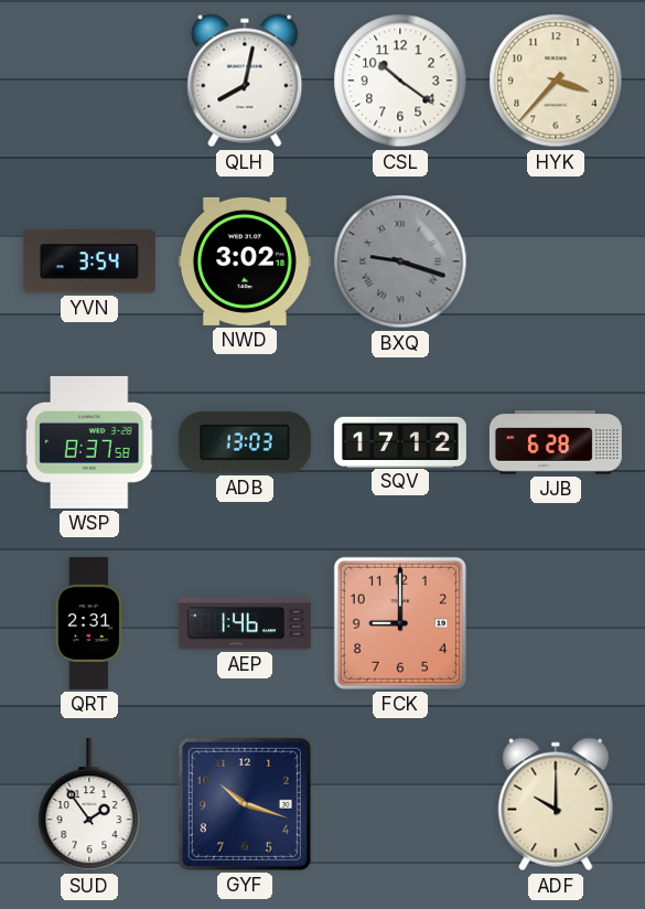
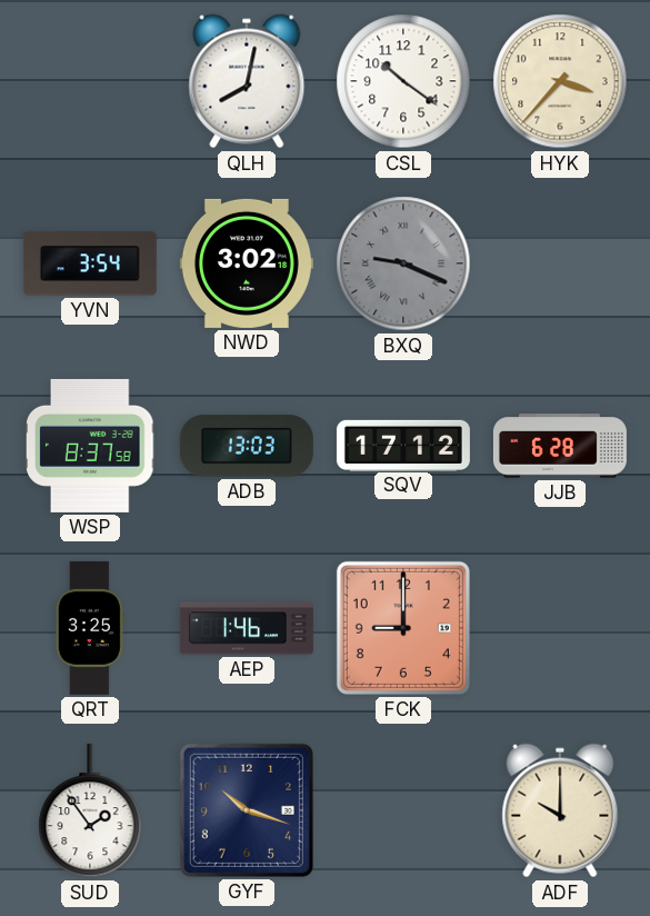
BXQ: 9:18 -> 9:19
QRT: 2:31 -> 3:25
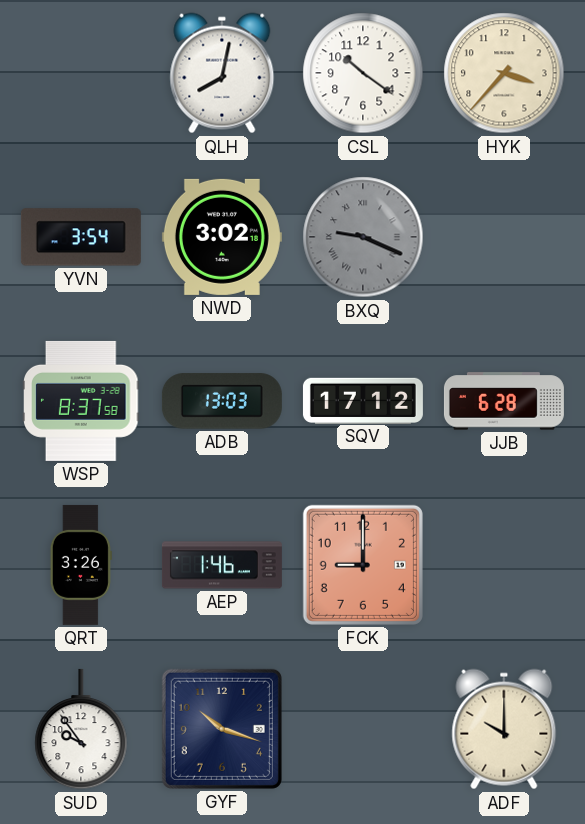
QRT: 3:25 -> 3:26
SUD: 1:54 -> 9:54
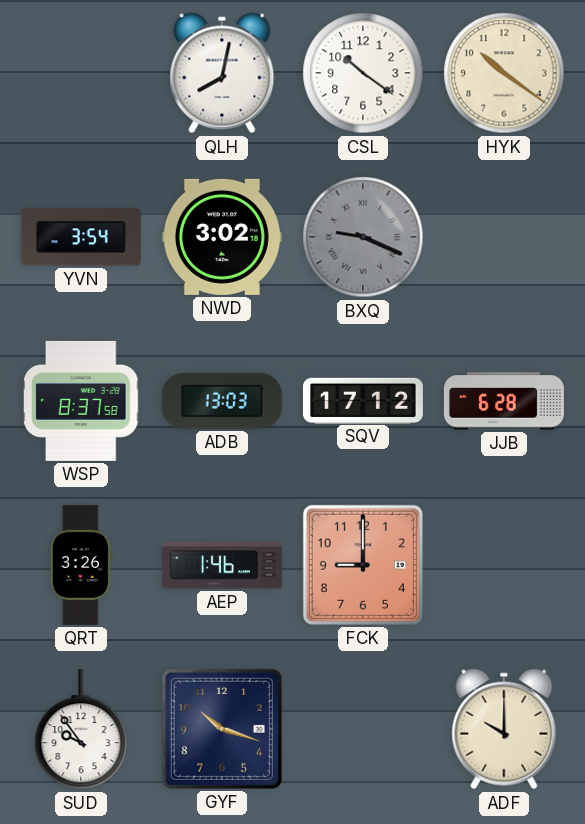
HYK: 3:37 -> 10:21
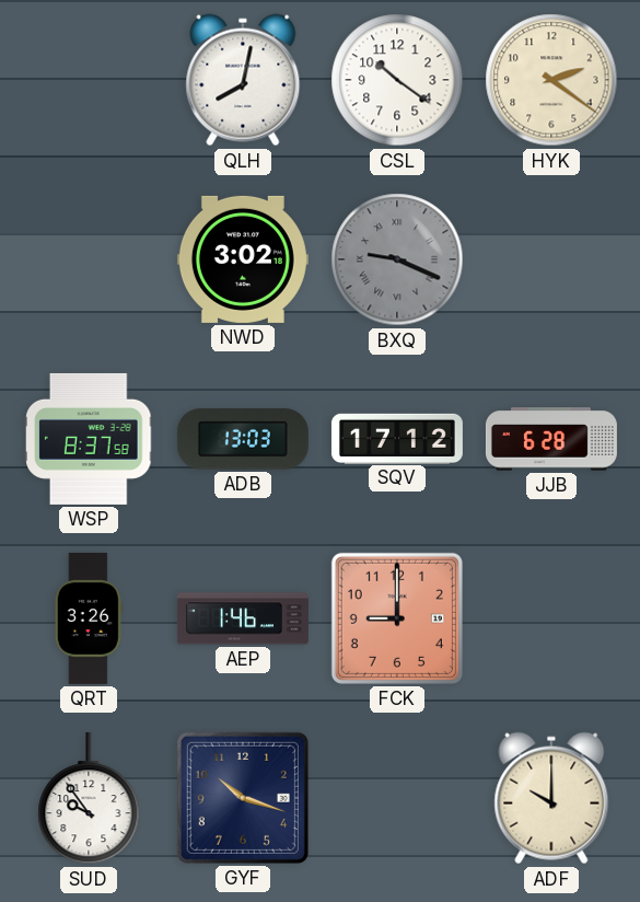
HYK: 10:21 -> 2:21
YVN: 3:54 -> none
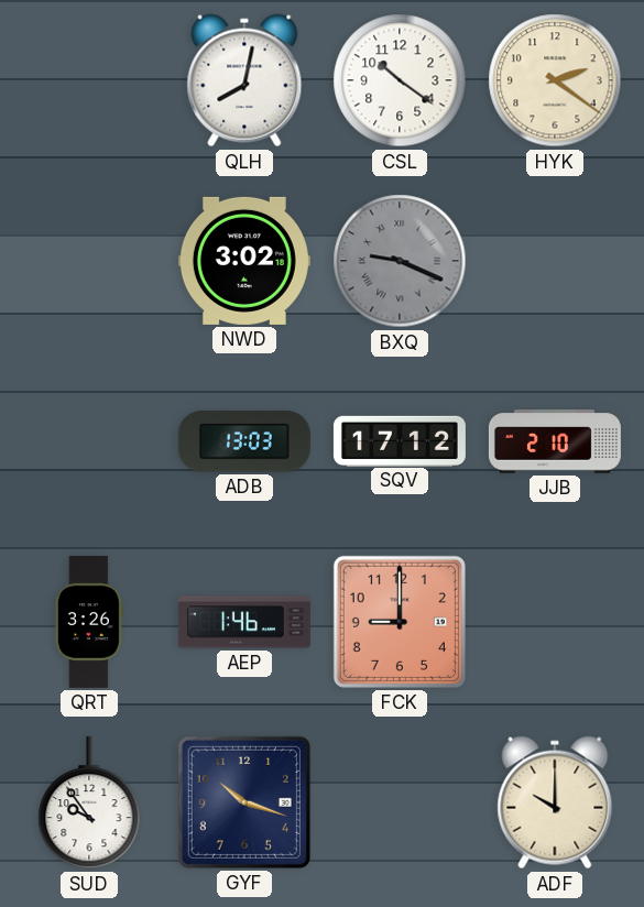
WSP: 8:37 -> none
JJB: 6:28 -> 2:10
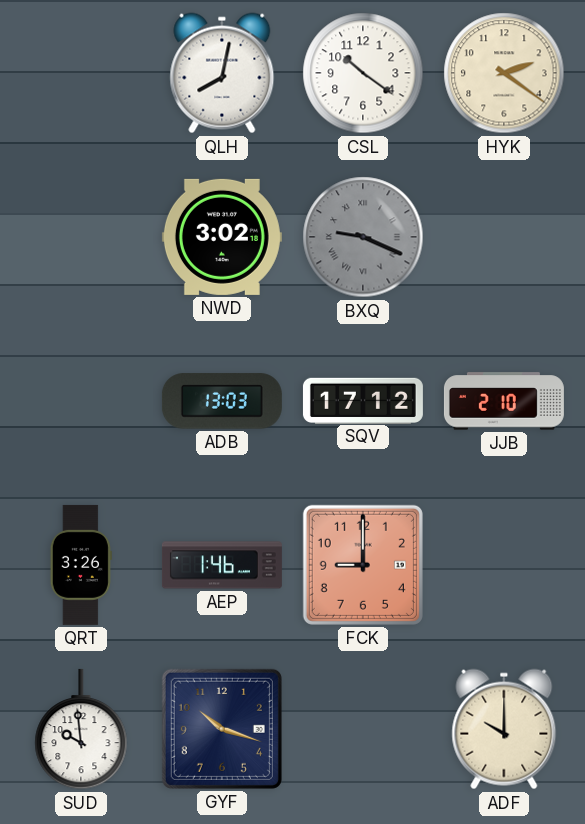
SUD: 9:54 -> 9:59
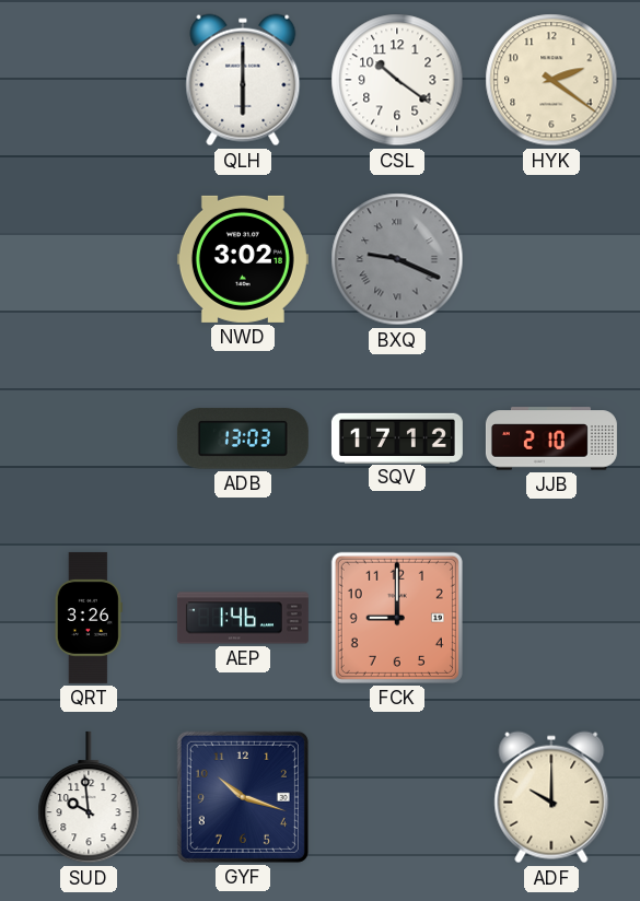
QLH: 8:02 -> 6:00
